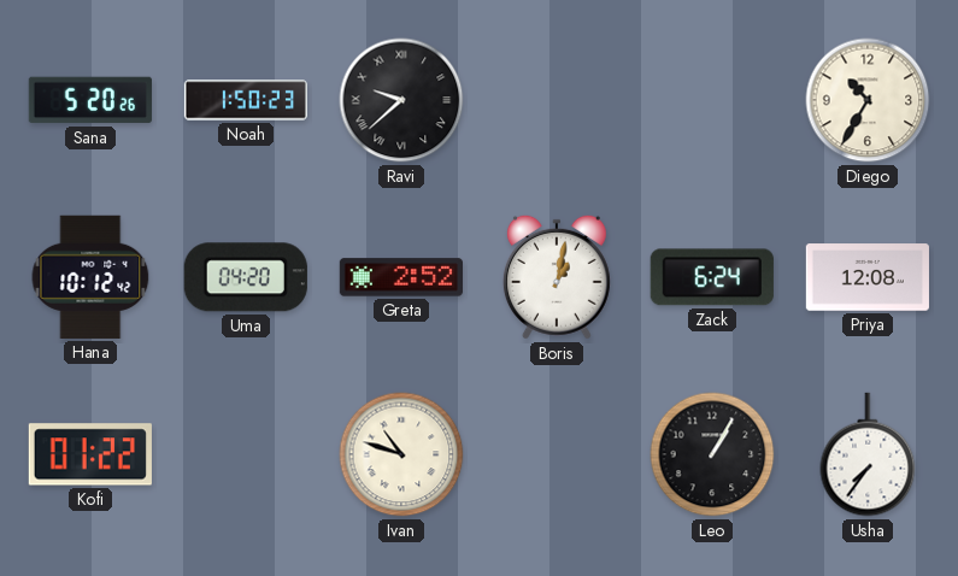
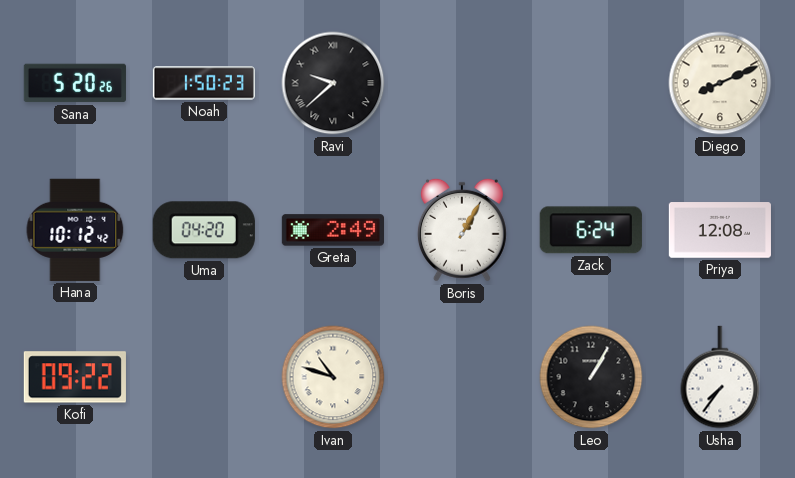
Diego: 10:35 -> 8:11
Greta: 2:52 -> 2:49
Boris: 1:02 -> 1:05
Kofi: 01:22 -> 09:22
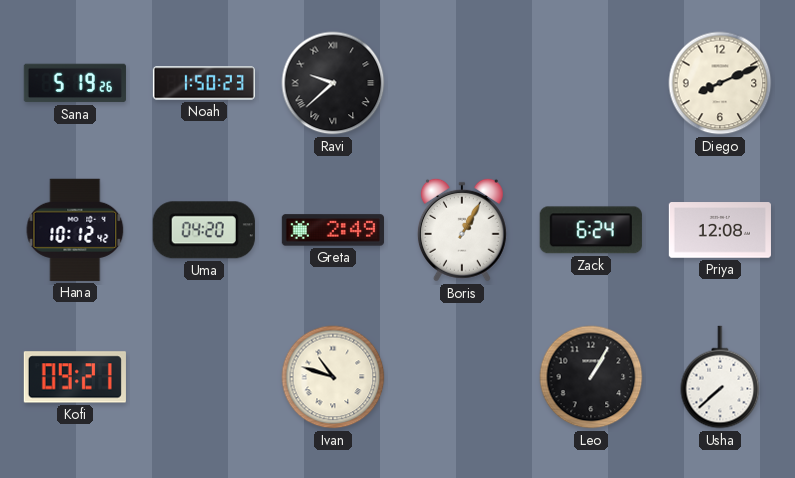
Sana: 5:20 -> 5:19
Kofi: 09:22 -> 09:21
Usha: 7:36 -> 7:38
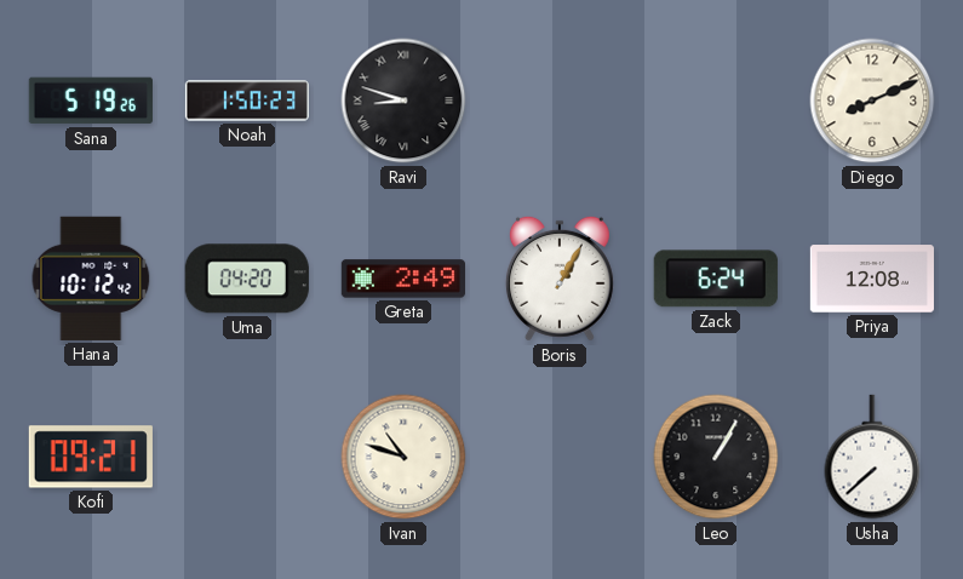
Ravi: 9:38 -> 8:48
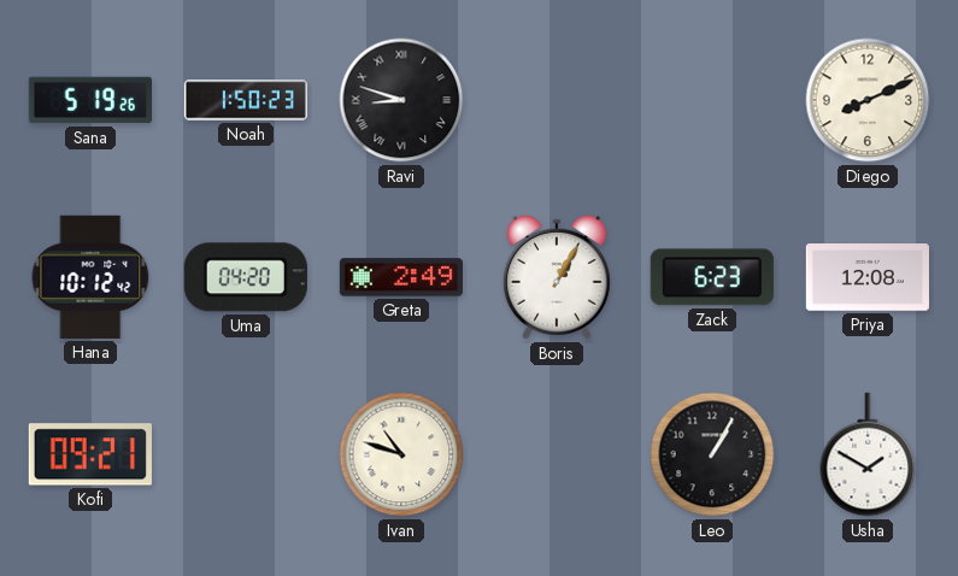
Zack: 6:24 -> 6:23
Usha: 7:38 -> 1:50
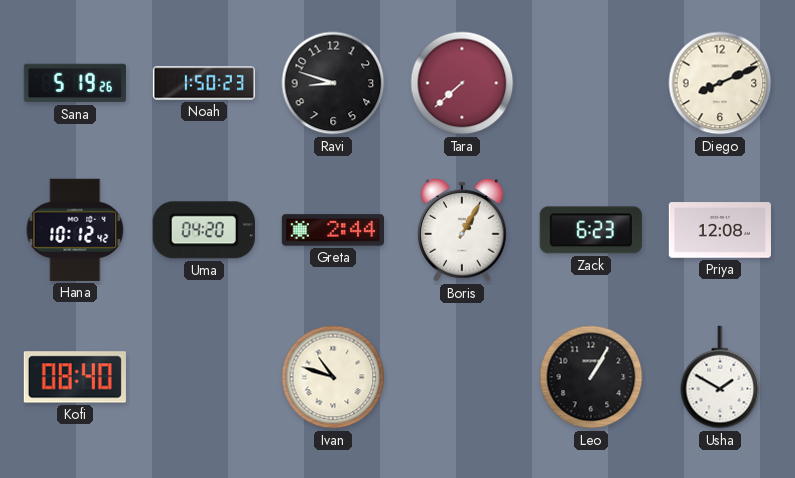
Ravi numerals: Roman -> Arabic
Tara: none -> 7:38
Greta: 2:49 -> 2:44
Kofi: 09:21 -> 08:40
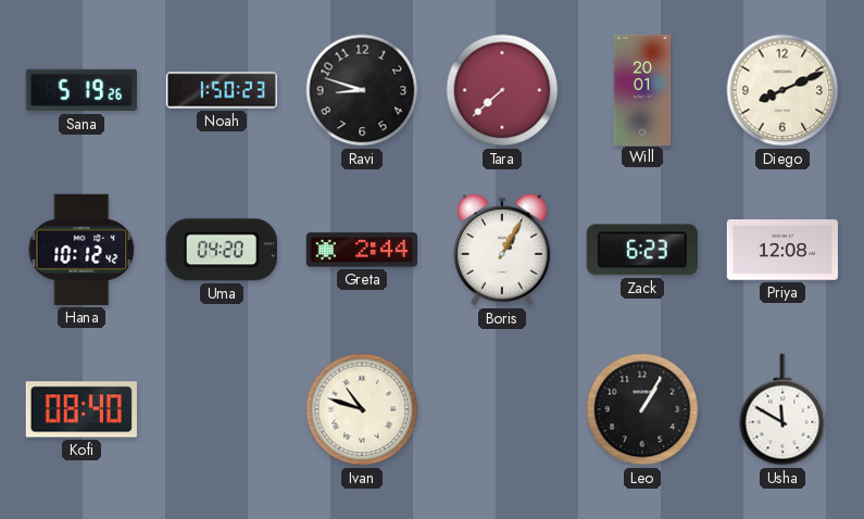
Will: none -> 20:01
Usha: 1:50 -> 11:50
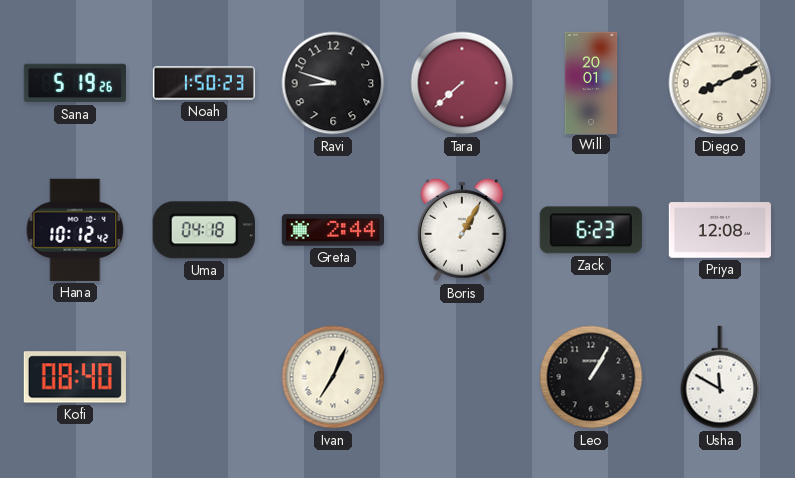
Uma: 04:20 -> 04:18
Ivan: 10:48 -> 7:04
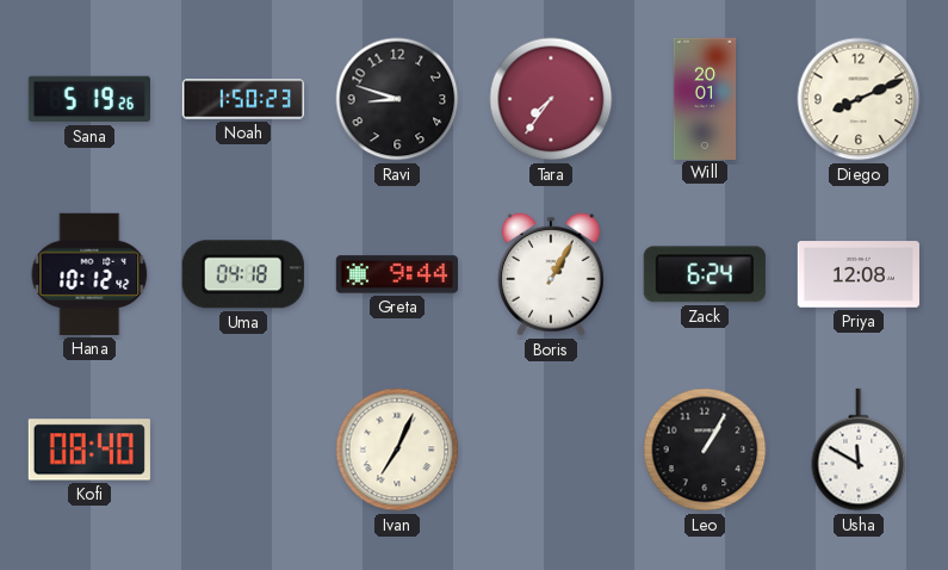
Tara: 7:38 -> 7:36
Greta: 2:44 -> 9:44
Zack: 6:23 -> 6:24
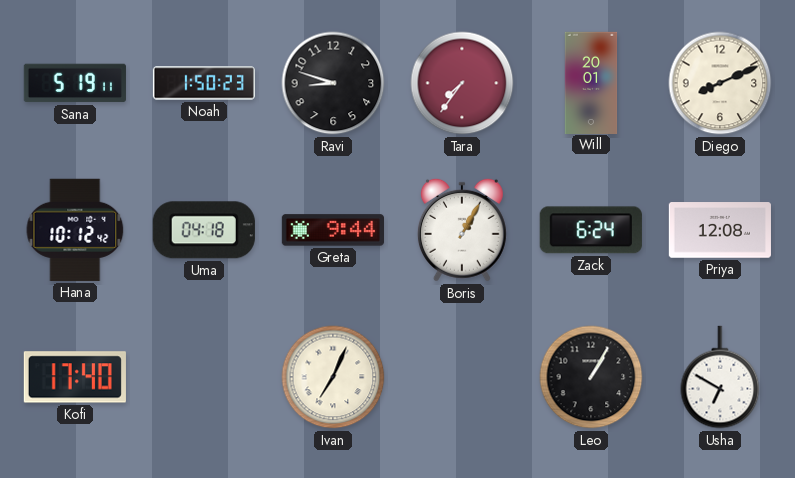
Sana: 5:19:26 -> 5:19:11
Kofi: 08:40 -> 17:40
Usha: 11:50 -> 6:50
